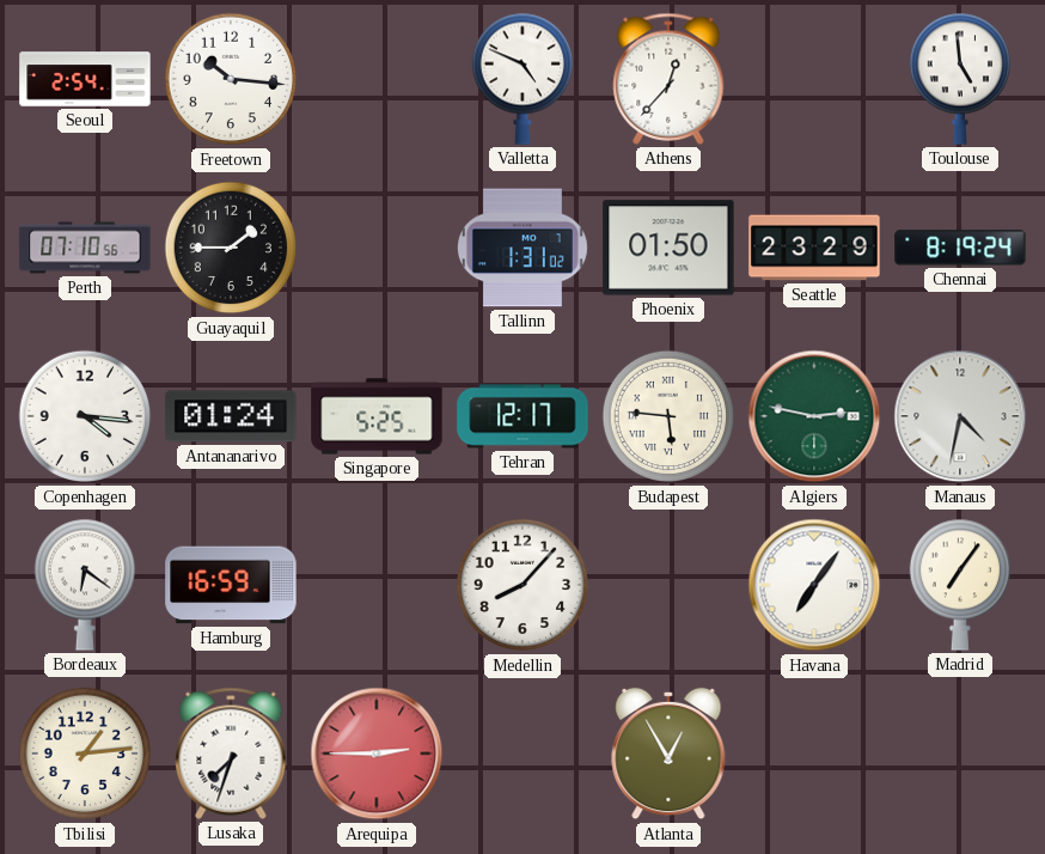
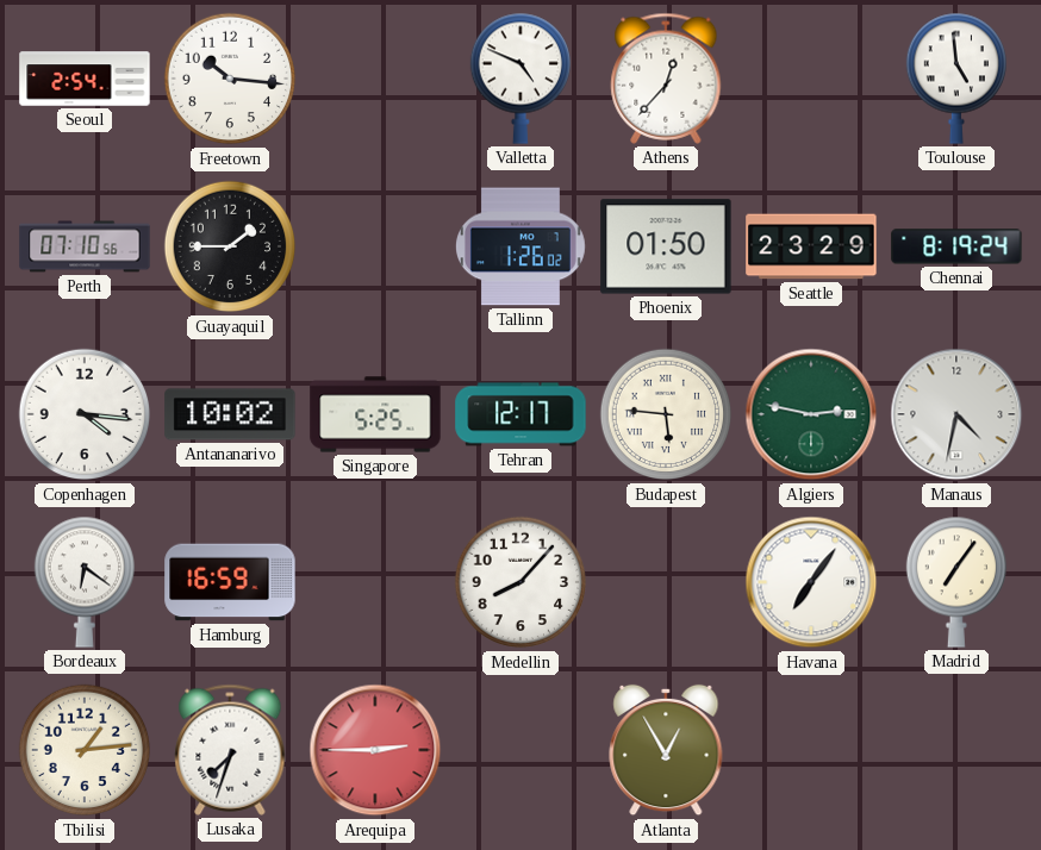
Tallinn: 1:31 -> 1:26
Antananarivo: 01:24 -> 10:02
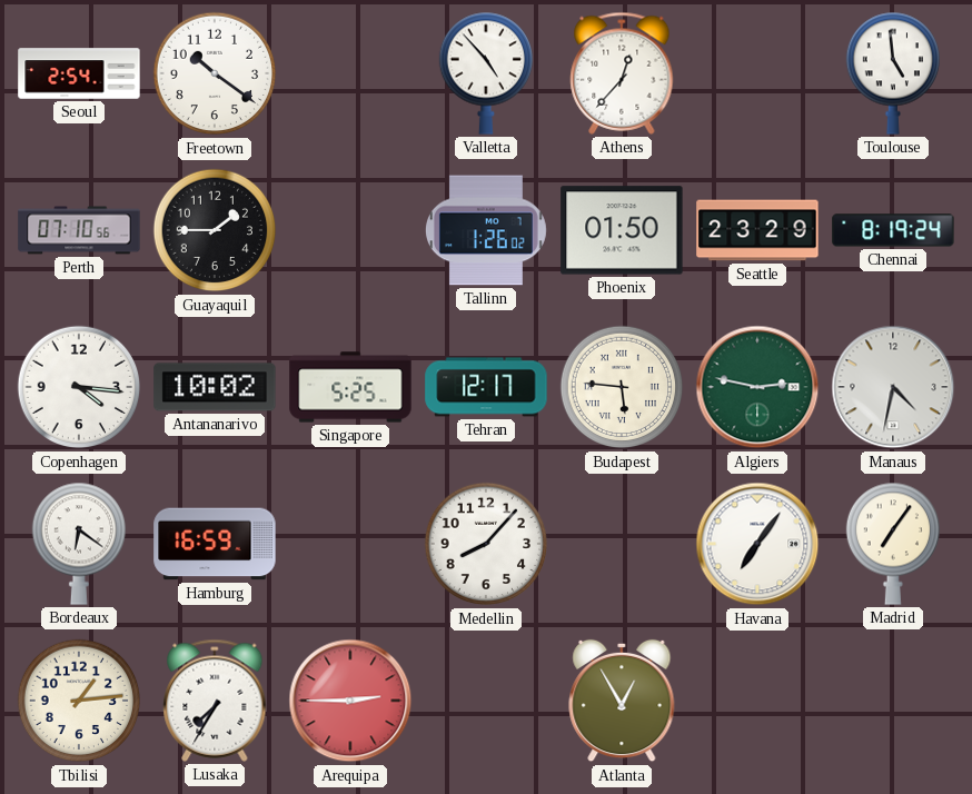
Freetown: 10:16 -> 10:21
Valletta: 4:49 -> 4:53
Lusaka: 7:33 -> 7:35
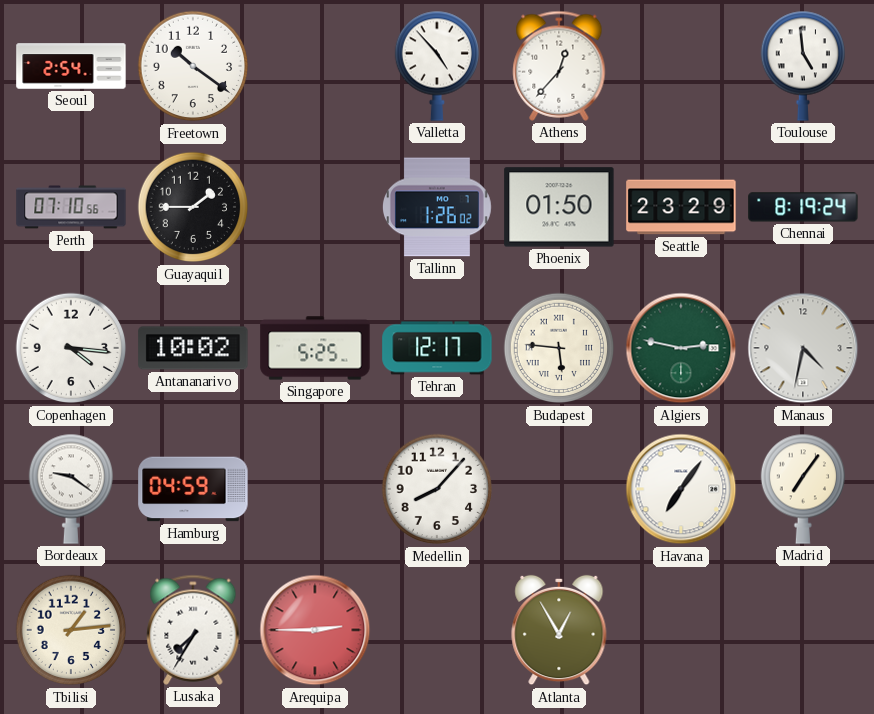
Bordeaux: 6:21 -> 9:21
Hamburg: 16:59 -> 04:59
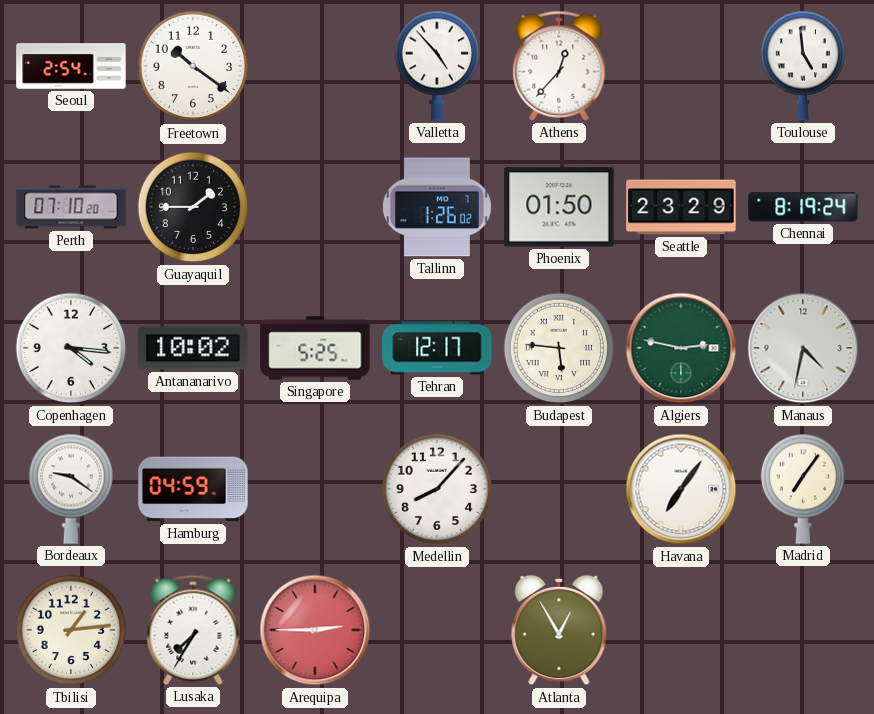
Perth: 07:10:56 -> 07:10:20
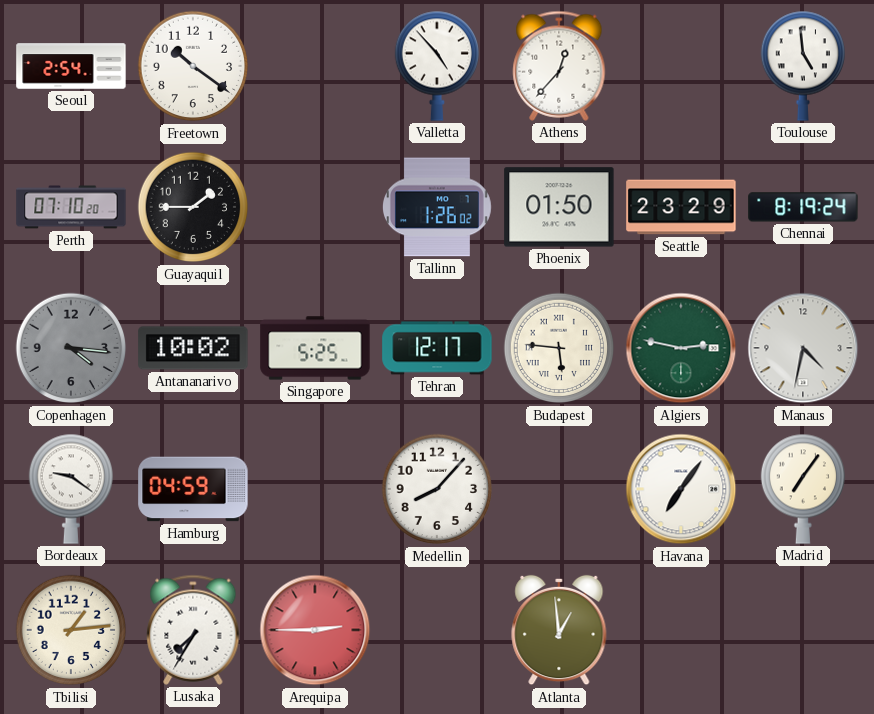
Copenhagen dial: white -> grey
Atlanta: 12:55 -> 12:59
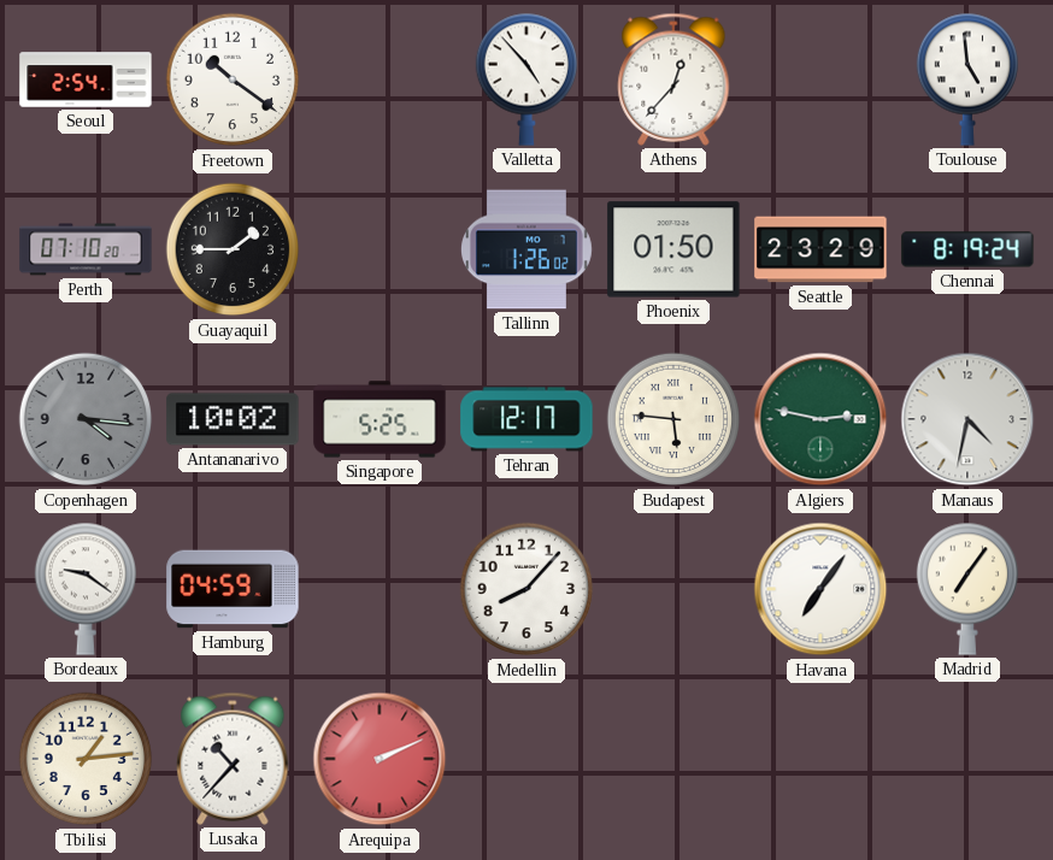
Lusaka: 7:35 -> 10:37
Arequipa: 2:45 -> 2:11
Atlanta: 12:59 -> none
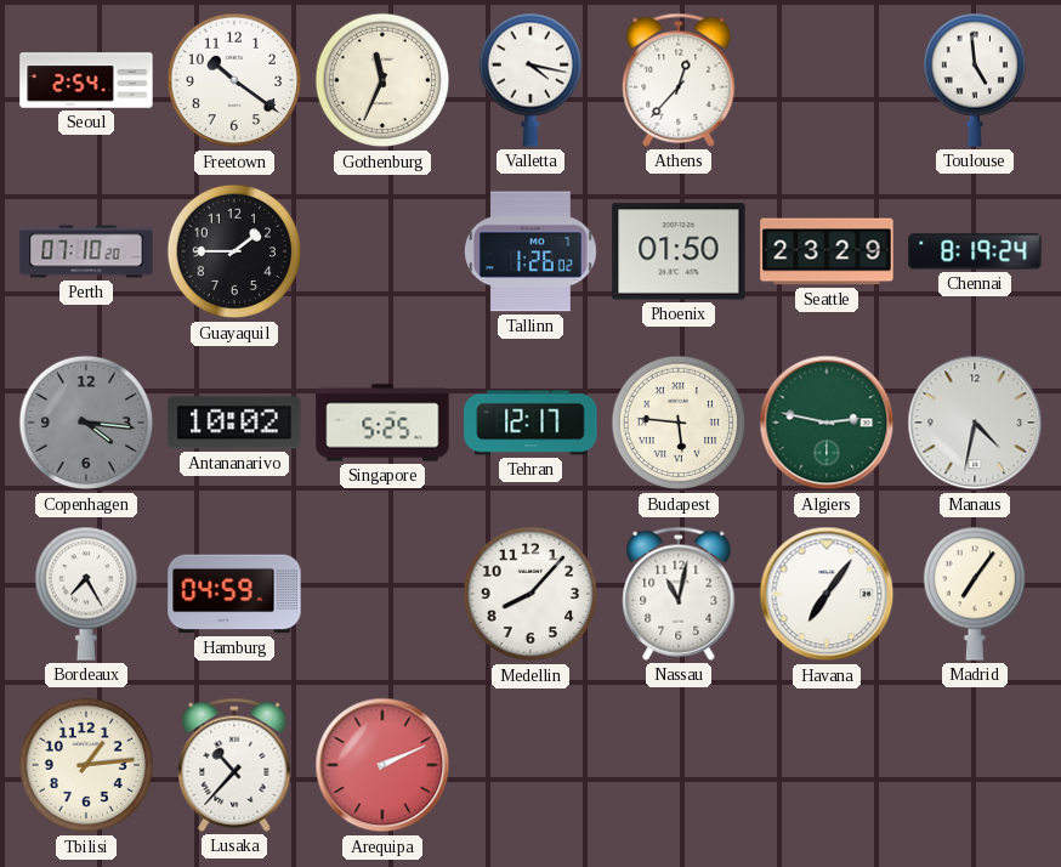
Gothenburg: none -> 11:34
Valletta: 4:53 -> 4:17
Bordeaux: 9:21 -> 7:25
Nassau: none -> 11:02
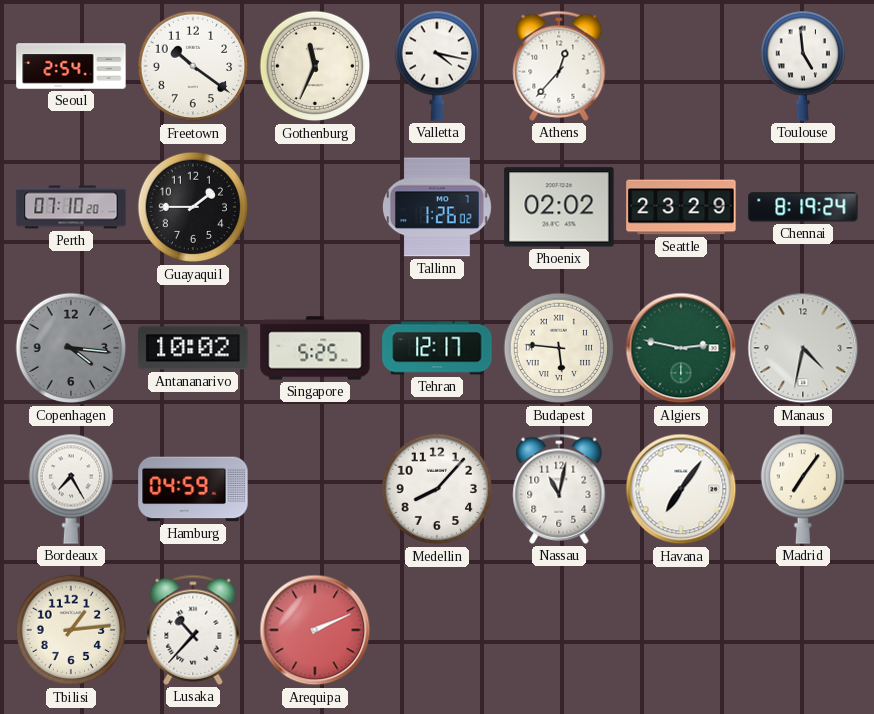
Phoenix: 01:50 -> 02:02
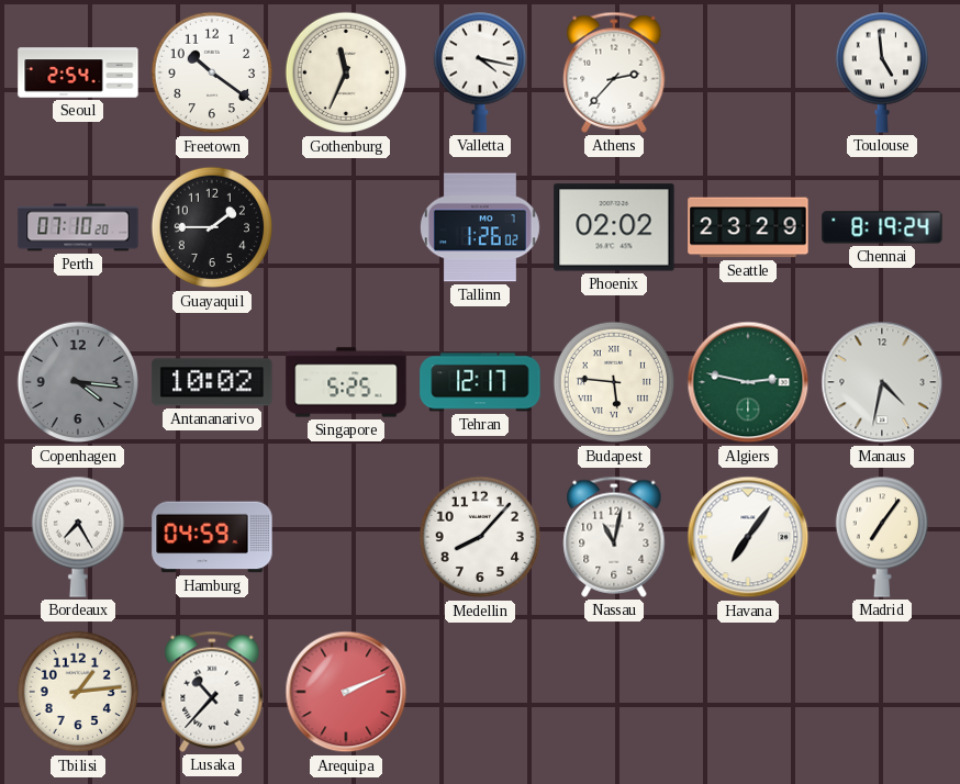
Athens: 12:37 -> 2:37
